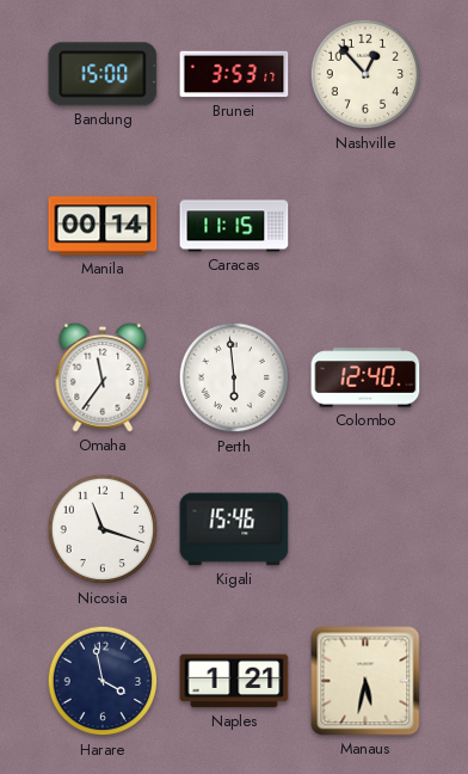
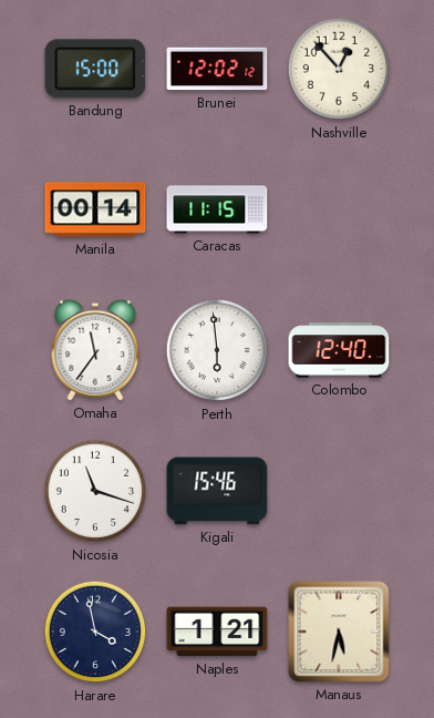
Brunei: 3:53 -> 12:02
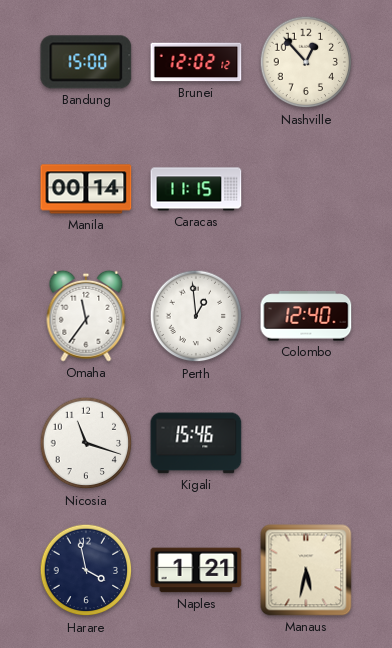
Perth: 5:59 -> 12:59
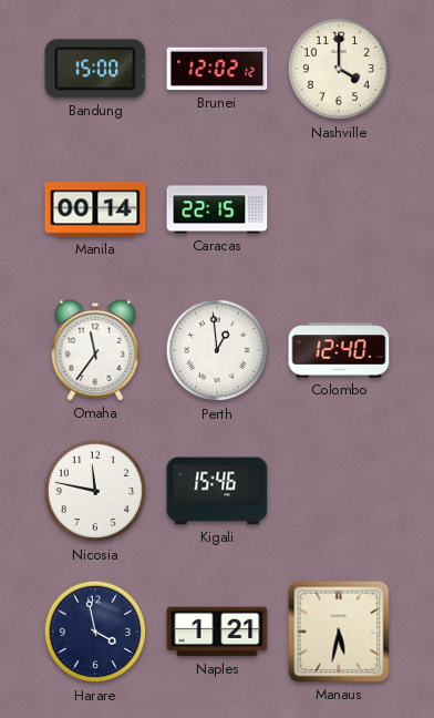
Nashville: 12:53 -> 4:00
Caracas: 11:15 -> 22:15
Nicosia: 11:18 -> 11:47
